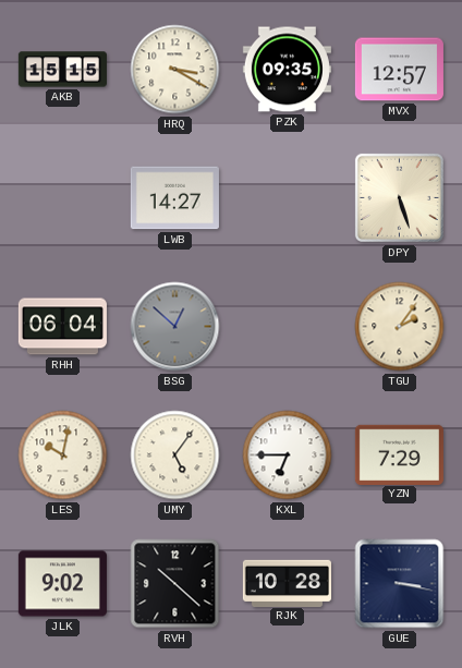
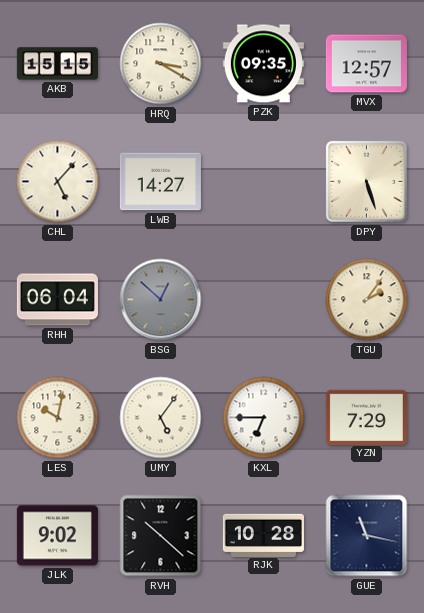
CHL: none -> 5:07
GUE: 3:17 -> 11:17
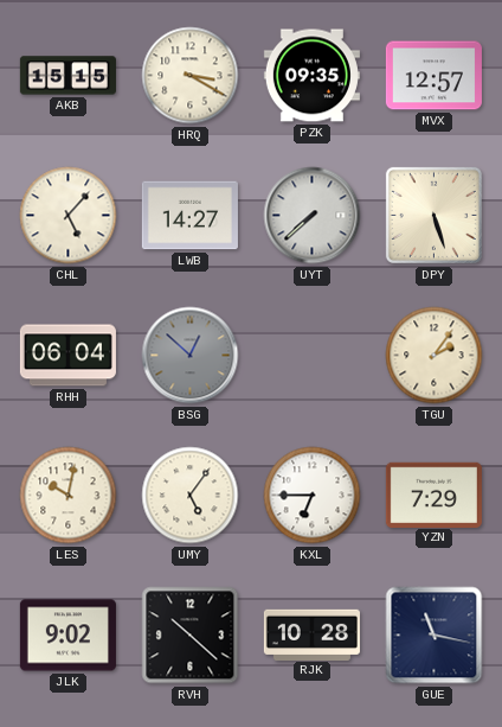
UYT: none -> 7:38
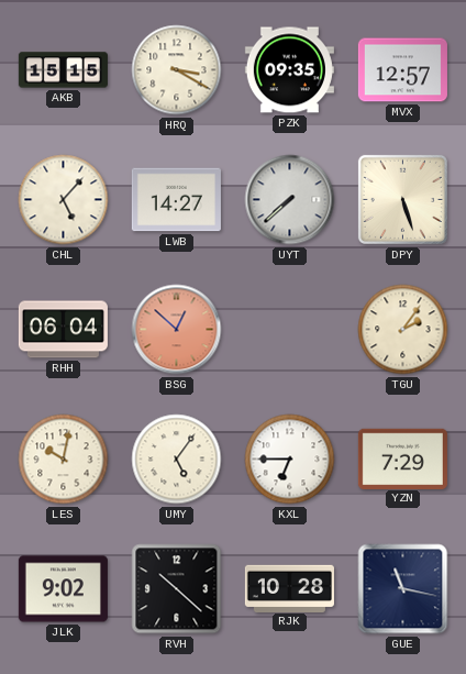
BSG dial: grey -> salmon
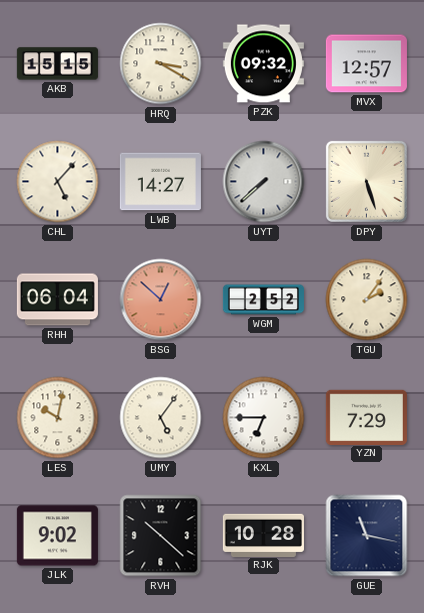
PZK: 09:35 -> 09:32
WGM: none -> 2:52
